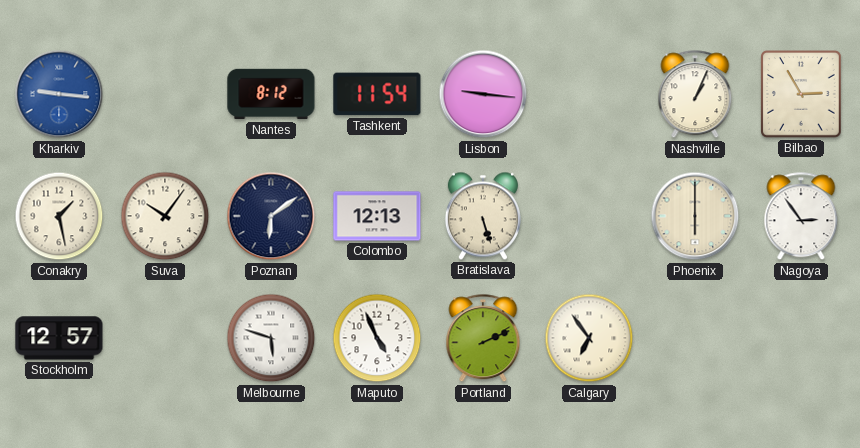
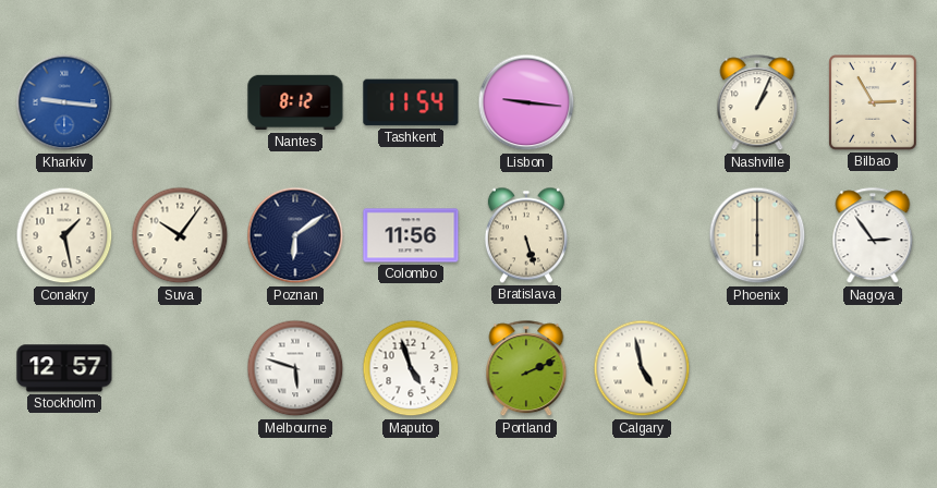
Colombo: 12:13 -> 11:56
Maputo: 4:56 -> 4:57
Calgary: 6:54 -> 4:58
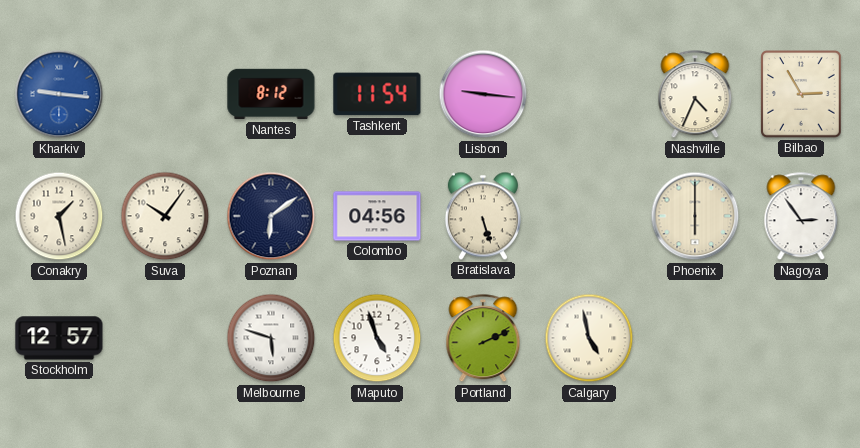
Nashville: 1:04 -> 4:34
Colombo: 11:56 -> 04:56
